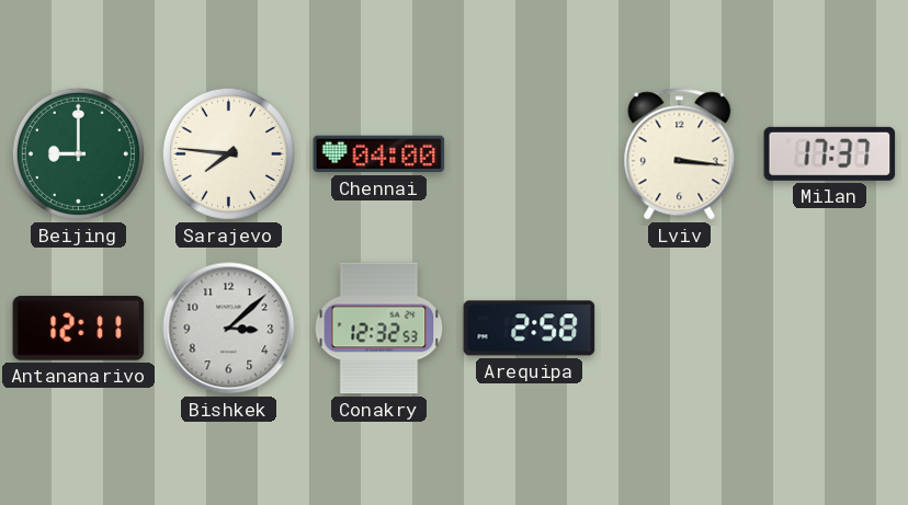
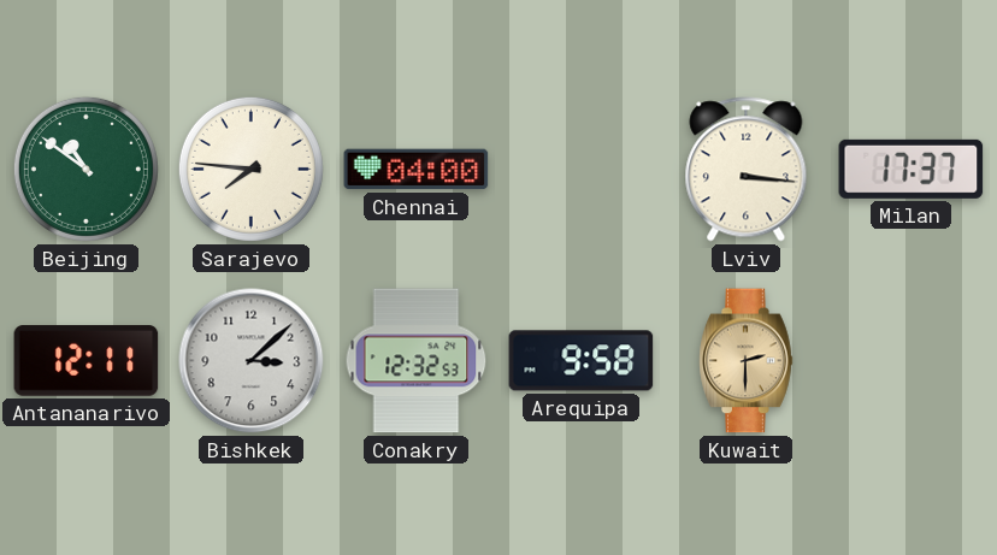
Beijing: 9:00 -> 10:51
Arequipa: 2:58 -> 9:58
Kuwait: none -> 2:30
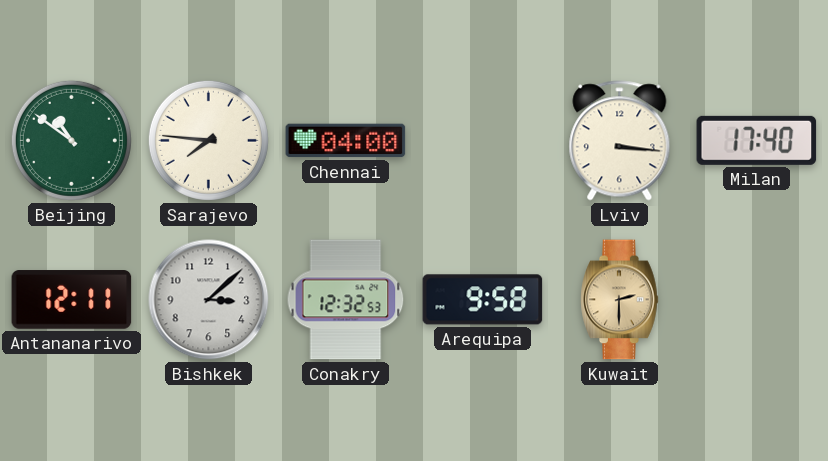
Milan: 17:37 -> 17:40
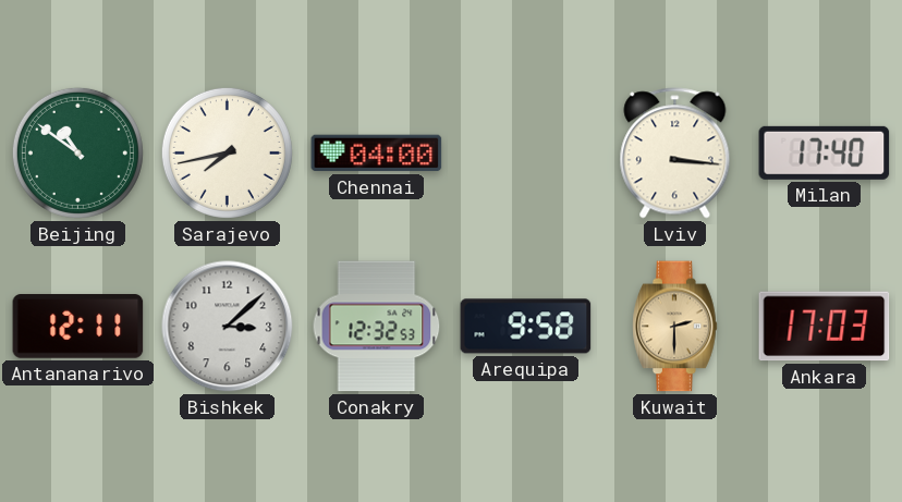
Sarajevo: 7:46 -> 7:43
Ankara: none -> 17:03
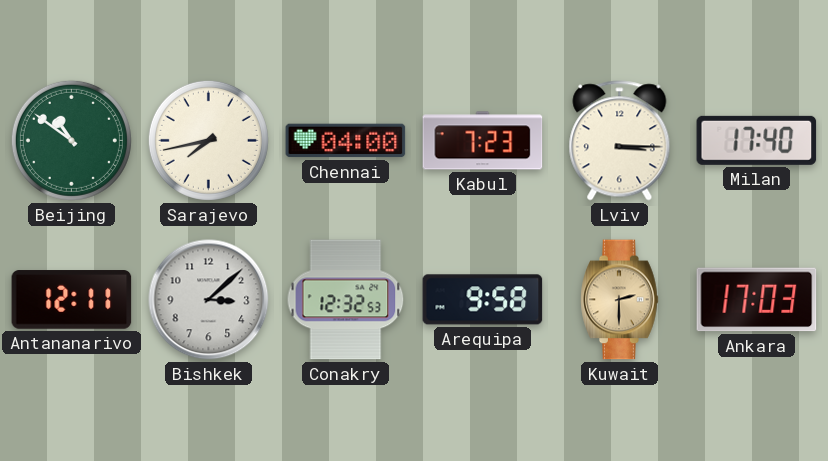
Kabul: none -> 7:23
Lviv: 3:16 -> 3:15
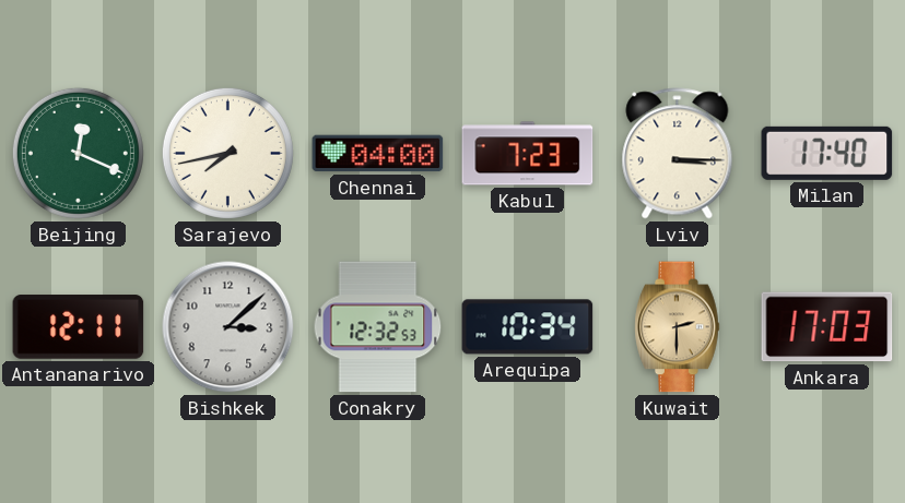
Beijing: 10:51 -> 12:19
Arequipa: 9:58 -> 10:34
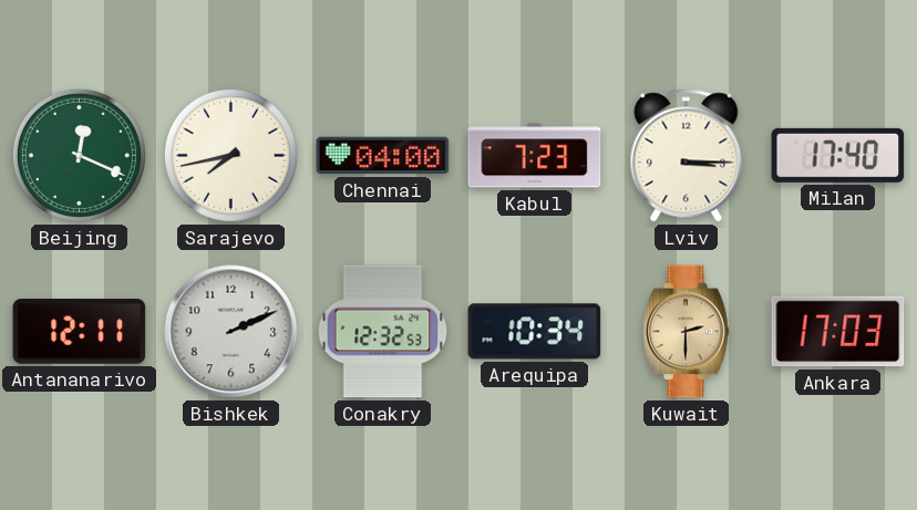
Bishkek: 3:08 -> 2:11
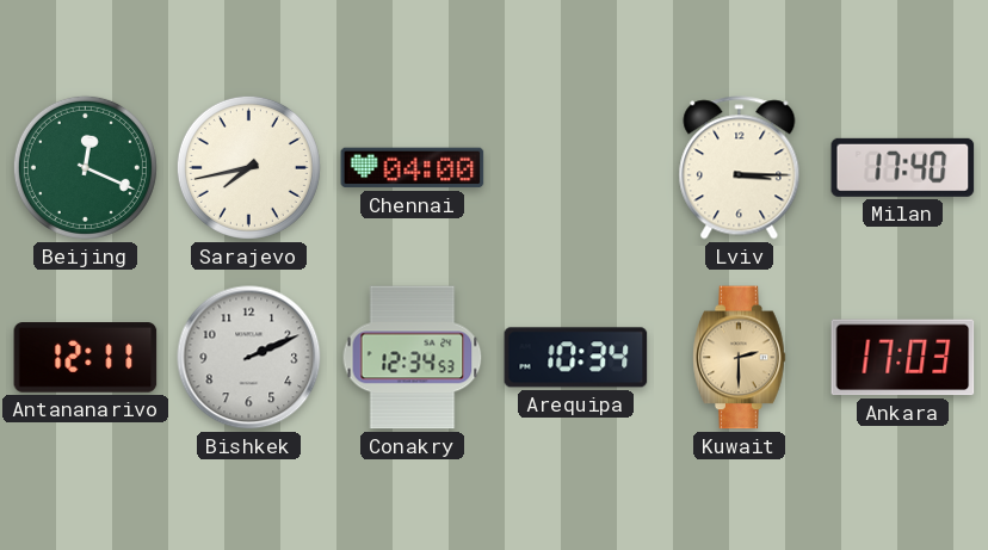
Kabul: 7:23 -> none
Conakry: 12:32 -> 12:34
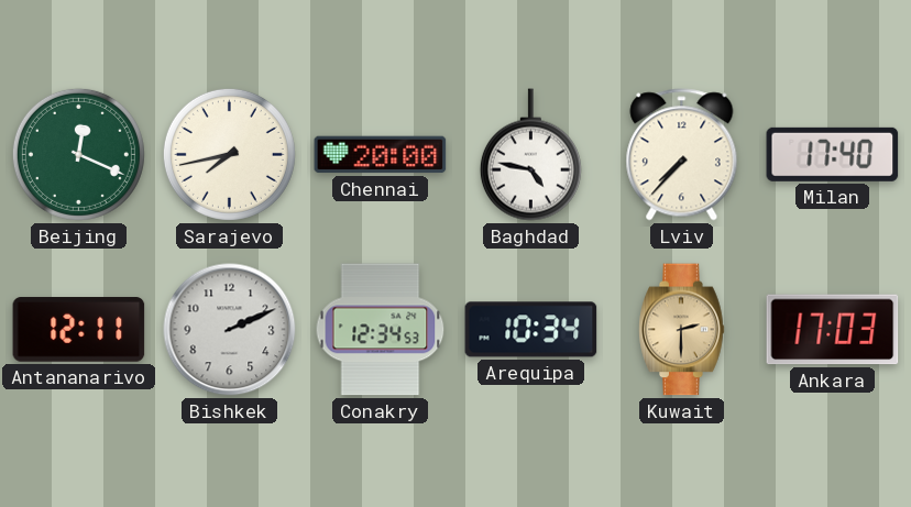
Chennai: 04:00 -> 20:00
Baghdad: none -> 4:47
Lviv: 3:15 -> 7:37
